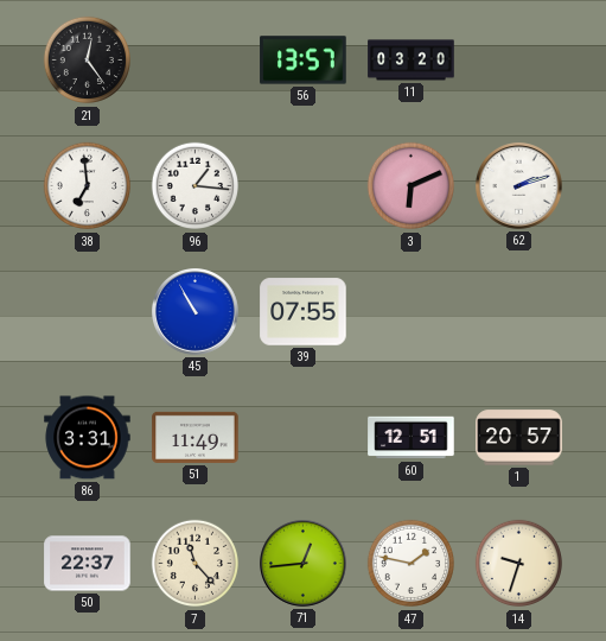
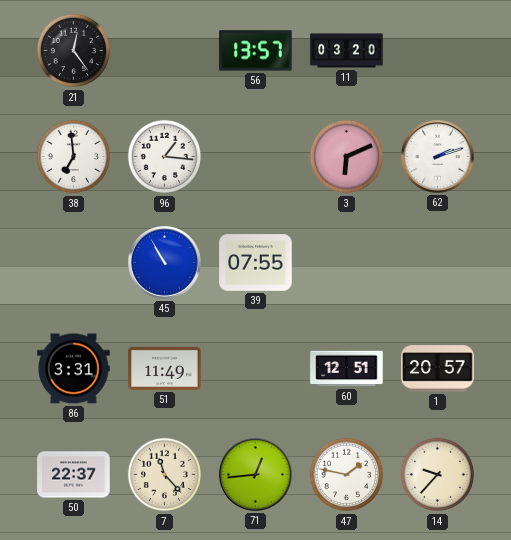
14: 9:33 -> 9:37
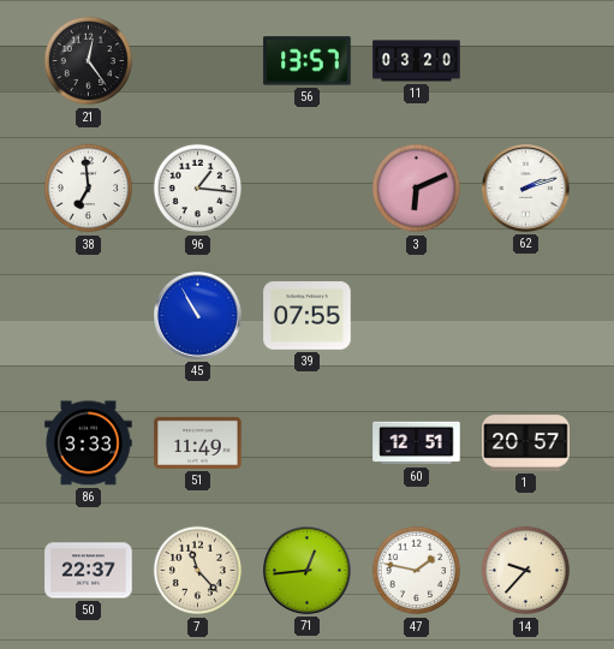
86: 3:31 -> 3:33
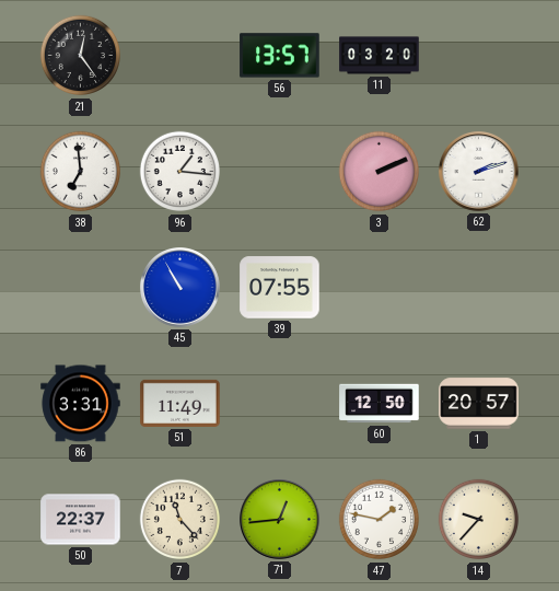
3: 6:11 -> 2:11
86: 3:33 -> 3:31
60: 12:51 -> 12:50
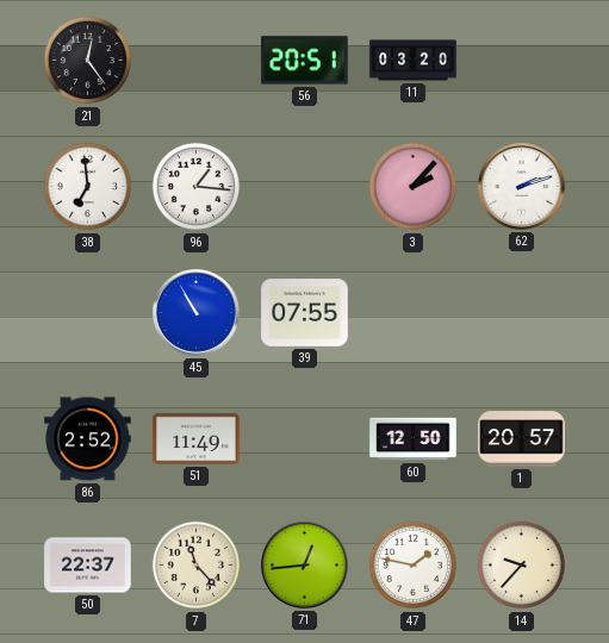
56: 13:57 -> 20:51
3: 2:11 -> 2:07
86: 3:31 -> 2:52
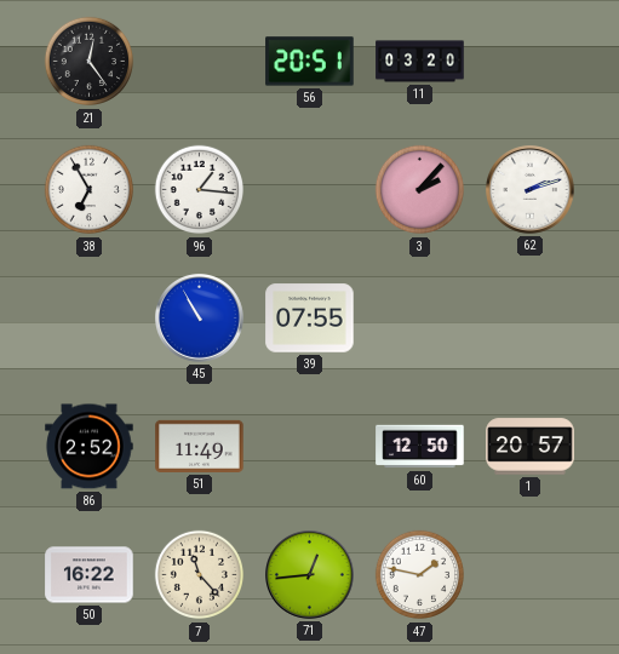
38: 6:59 -> 6:55
50: 22:37 -> 16:22
14: 9:37 -> none
